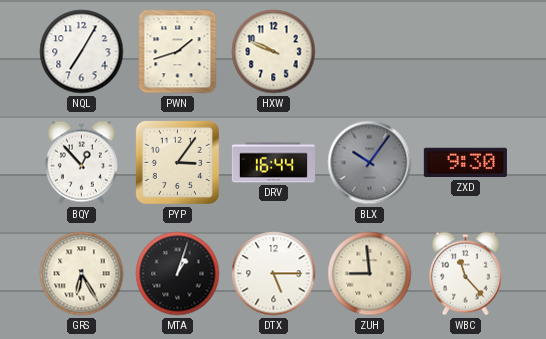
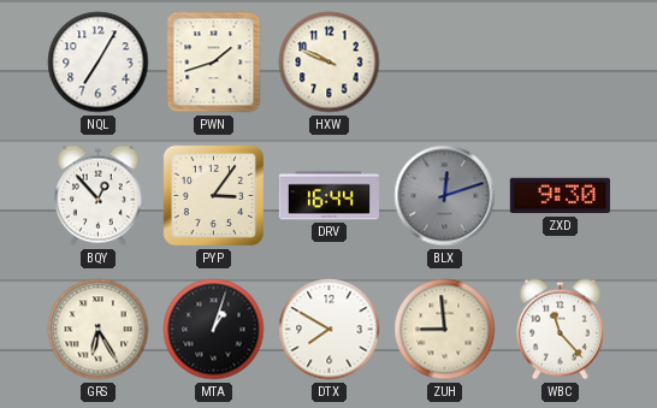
BLX: 10:06 -> 12:12
DTX: 5:15 -> 7:50
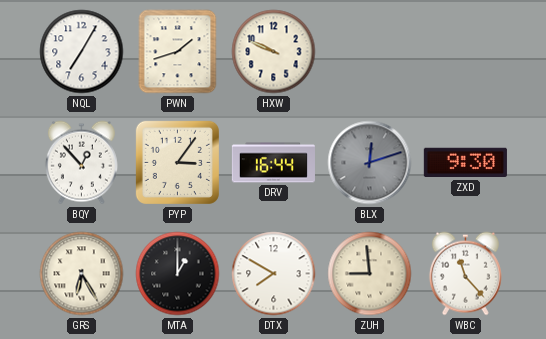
MTA: 1:03 -> 1:00
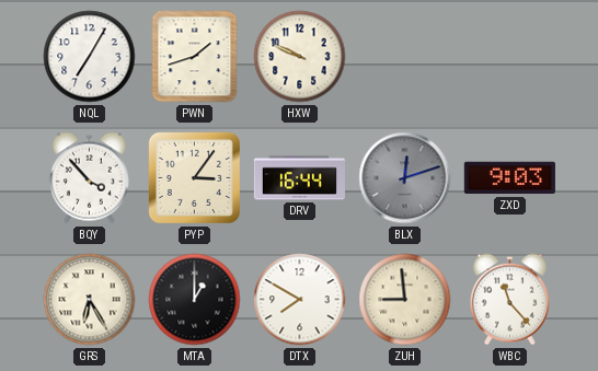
BQY: 12:53 -> 3:53
ZXD: 9:30 -> 9:03
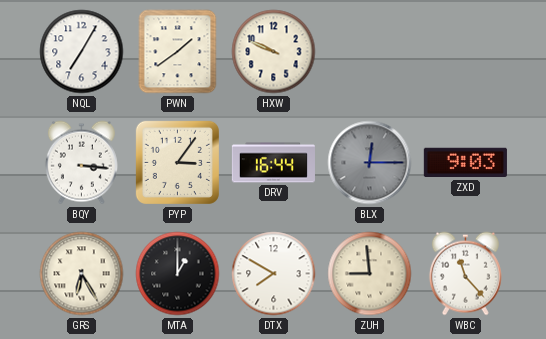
PWN: 1:42 -> 1:39
BQY: 3:53 -> 3:16
BLX: 12:12 -> 12:15
